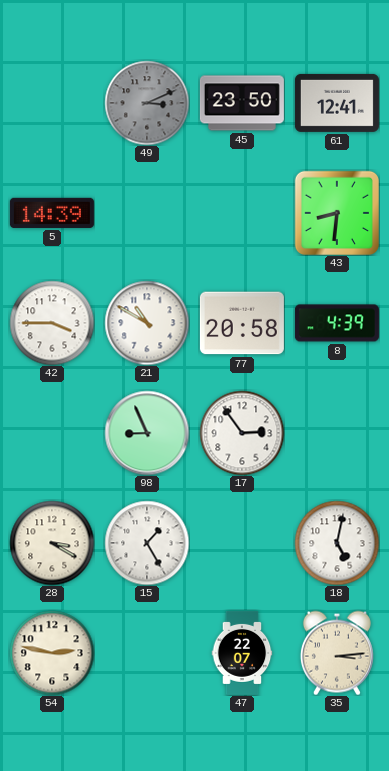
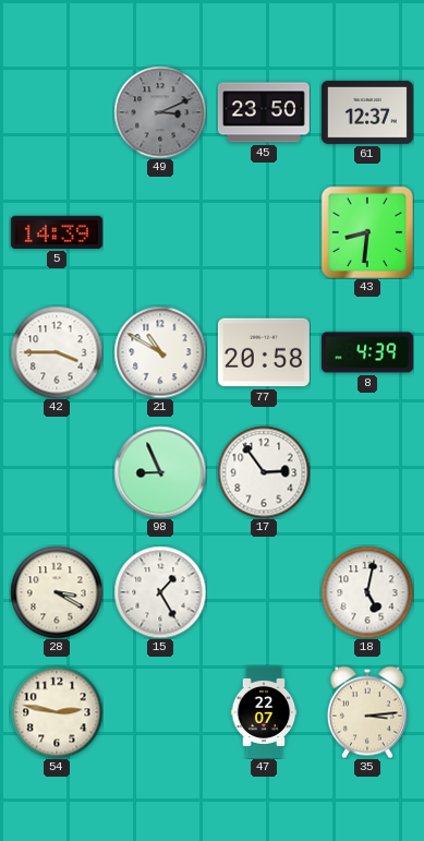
61: 12:41 -> 12:37
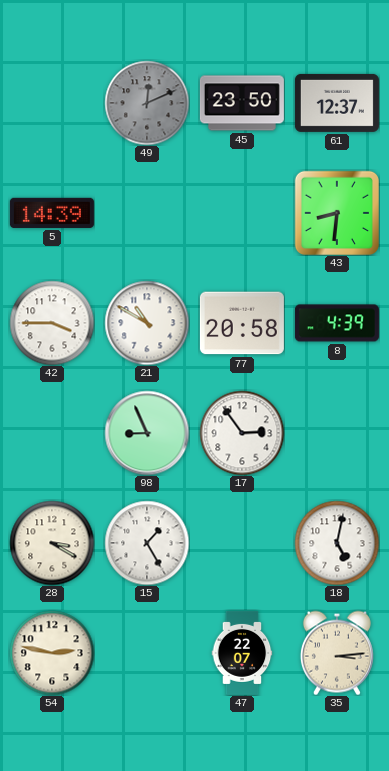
49: 3:11 -> 12:11
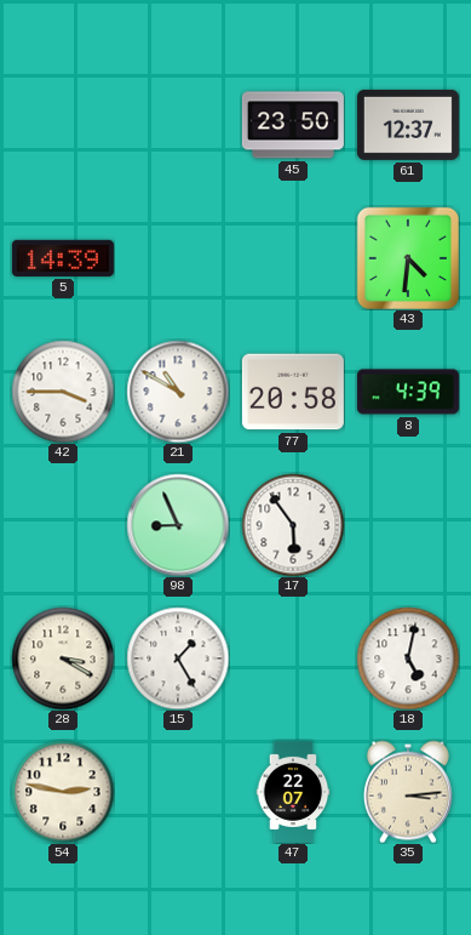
49: 12:11 -> none
43: 8:31 -> 4:31
17: 2:54 -> 5:54
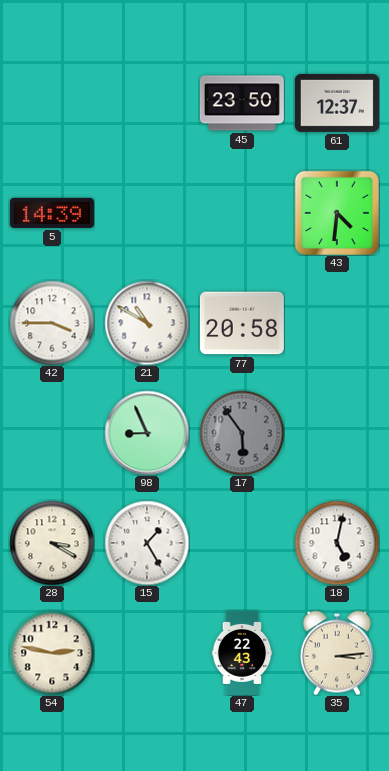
8: 4:39 -> none
17 dial: white -> grey
47: 22:07 -> 22:43
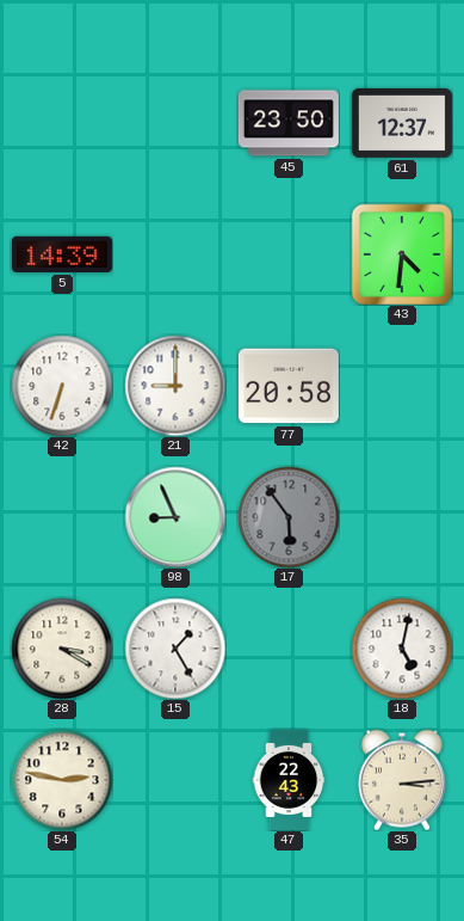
42: 3:45 -> 6:33
21: 10:50 -> 9:00
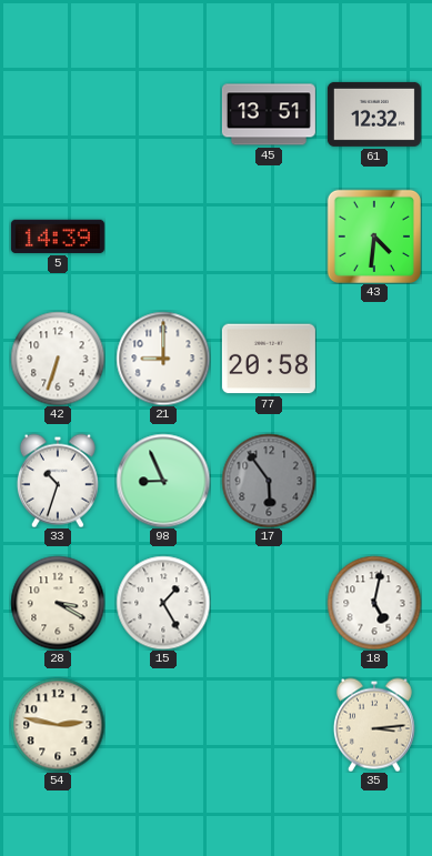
45: 23:50 -> 13:51
61: 12:37 -> 12:32
33: none -> 10:33
47: 22:43 -> none
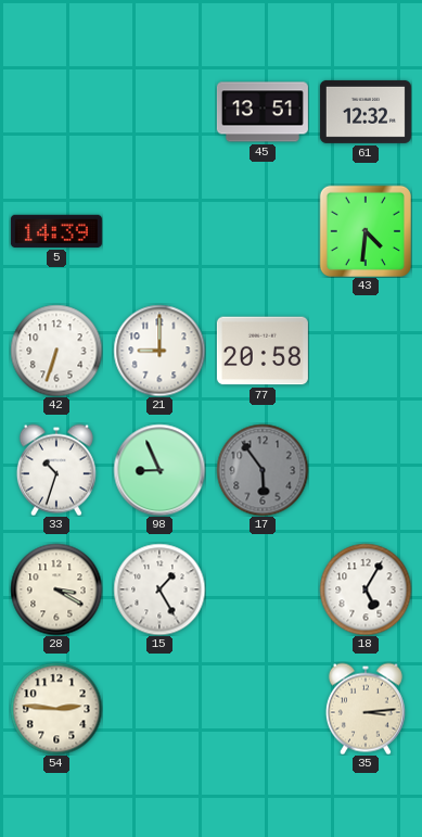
18: 5:02 -> 5:05
54: 2:47 -> 2:46
